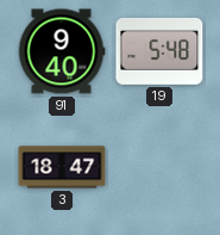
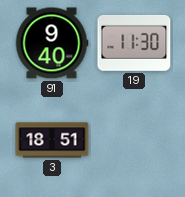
19: 5:48 -> 11:30
3: 18:47 -> 18:51
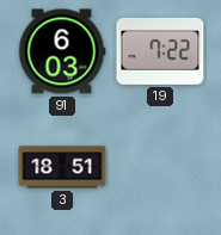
91: 9:40 -> 6:03
19: 11:30 -> 7:22
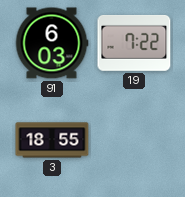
3: 18:51 -> 18:55
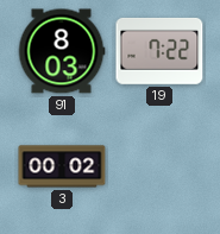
91: 6:03 -> 8:03
3: 18:55 -> 00:02
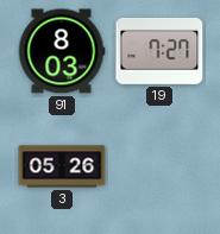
19: 7:22 -> 7:27
3: 00:02 -> 05:26
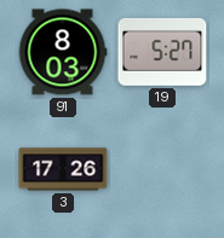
19: 7:27 -> 5:27
3: 05:26 -> 17:26
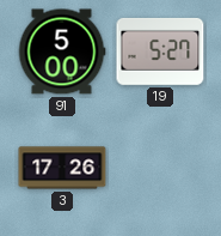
91: 8:03 -> 5:00
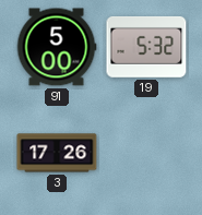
19: 5:27 -> 5:32
